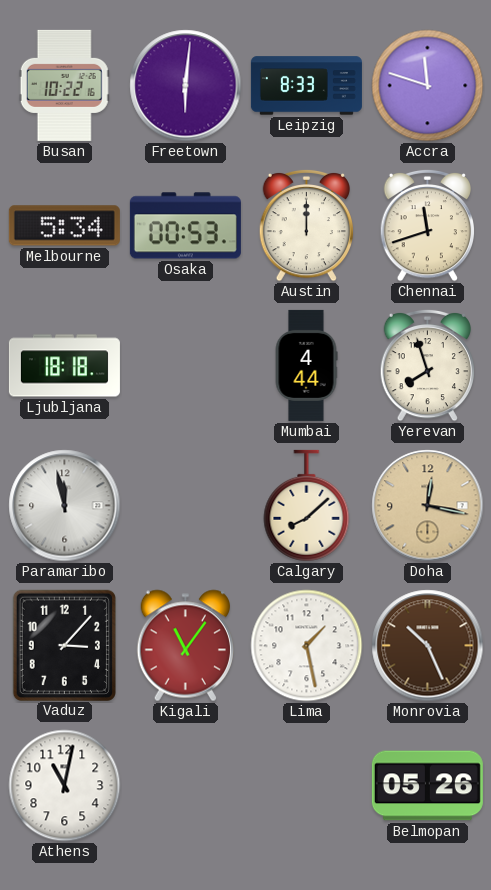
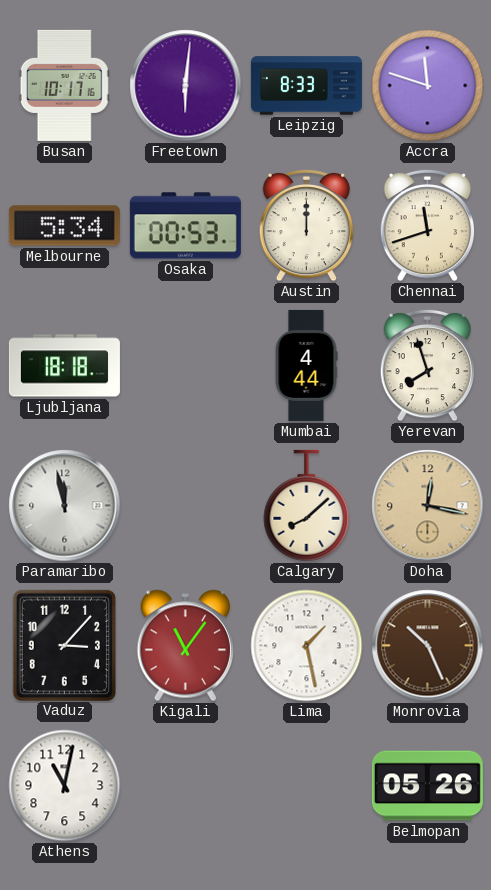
Busan: 10:22 -> 10:17
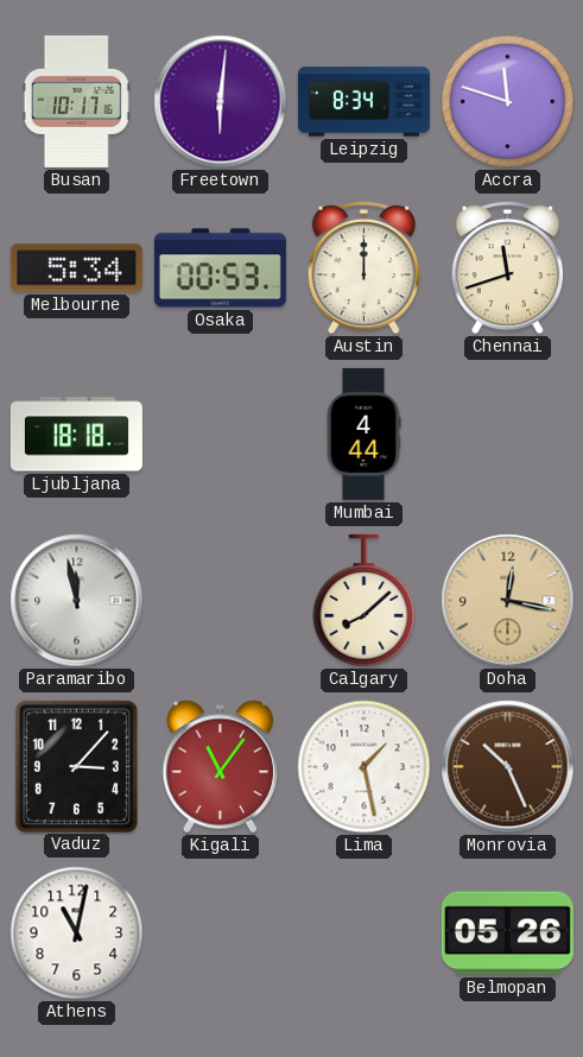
Leipzig: 8:33 -> 8:34
Yerevan: 7:57 -> none
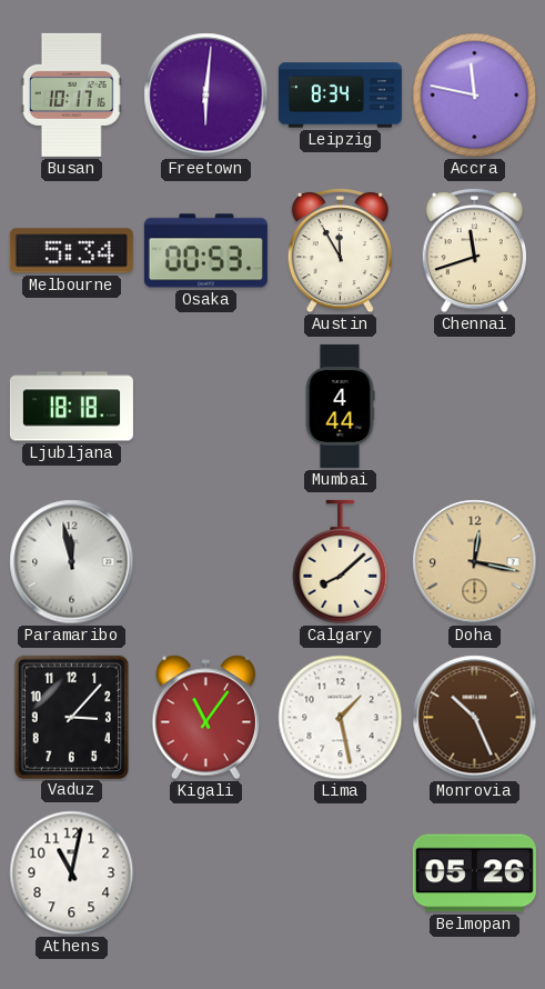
Accra: 11:48 -> 11:47
Austin: 12:00 -> 11:55
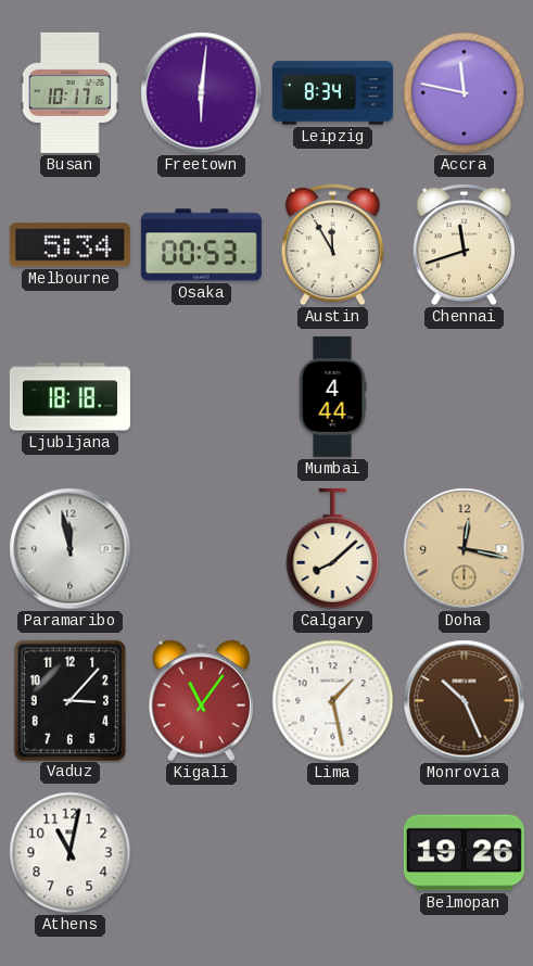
Belmopan: 05:26 -> 19:26
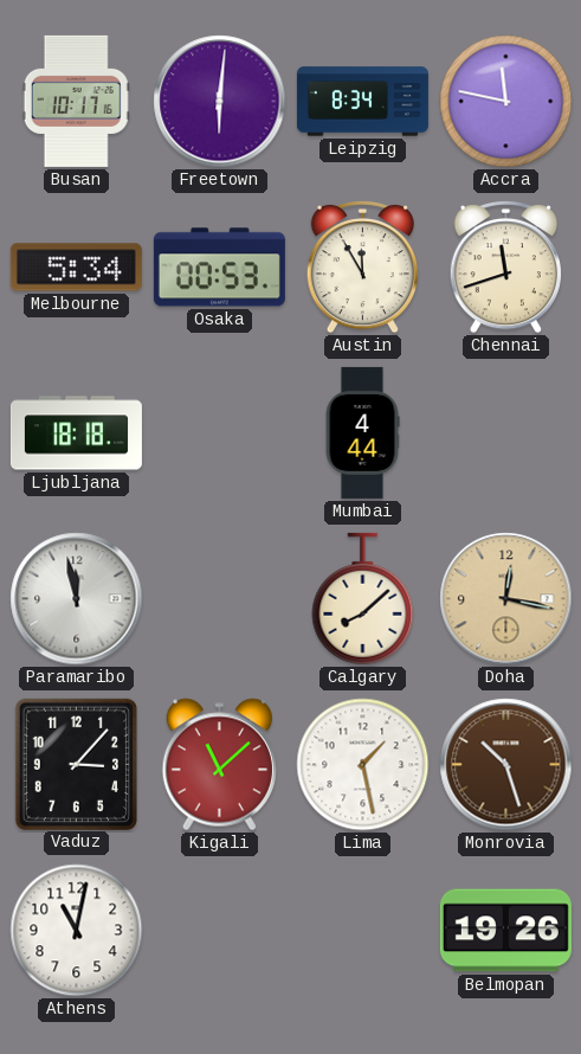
Kigali: 11:06 -> 11:08
Monrovia: 10:26 -> 10:27
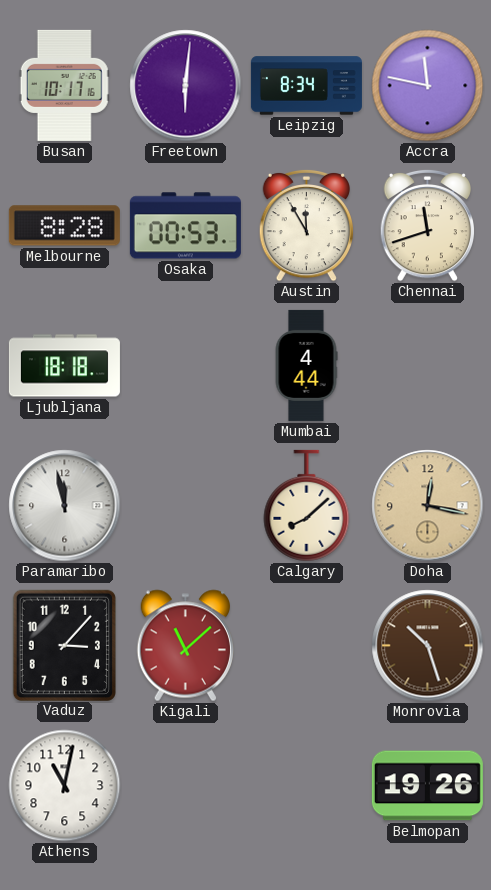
Melbourne: 5:34 -> 8:28
Lima: 1:28 -> none
